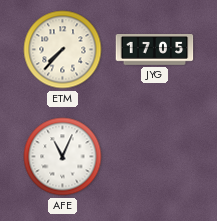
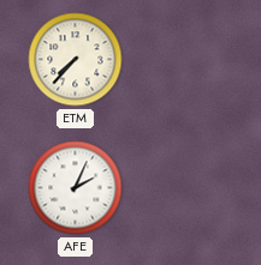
JYG: 17:05 -> none
AFE: 11:04 -> 2:04
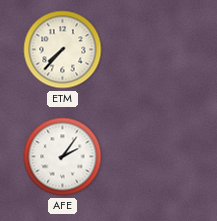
AFE: 2:04 -> 2:06
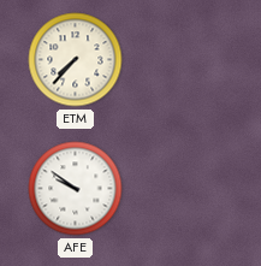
AFE: 2:06 -> 9:51
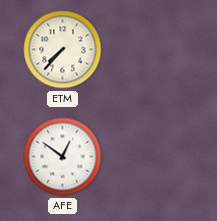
AFE: 9:51 -> 12:51
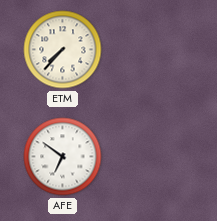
AFE: 12:51 -> 6:51
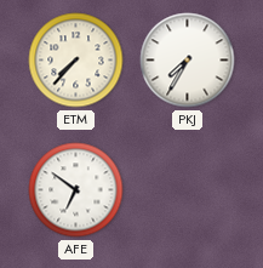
PKJ: none -> 7:35
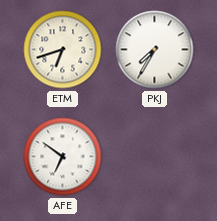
ETM: 7:37 -> 6:42
